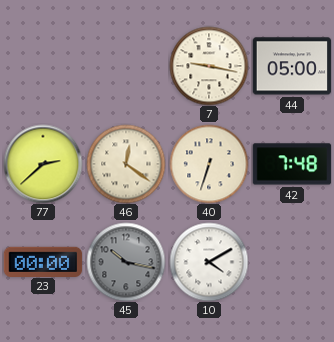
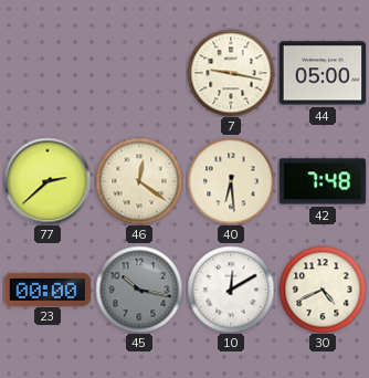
40: 6:33 -> 6:29
10: 4:10 -> 12:10
30: none -> 4:41
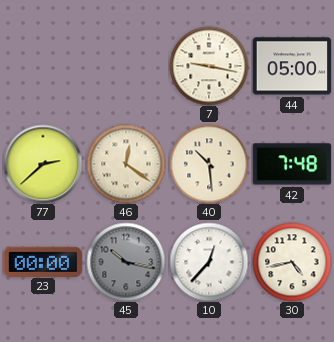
40: 6:29 -> 10:29
10: 12:10 -> 12:37
30: 4:41 -> 4:43
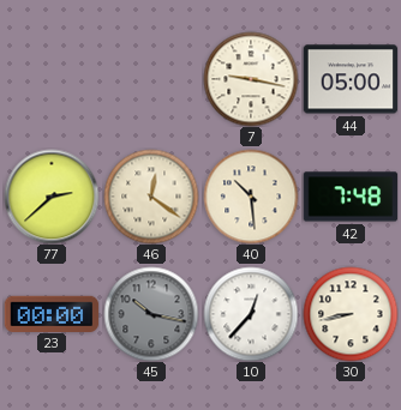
30: 4:43 -> 8:43
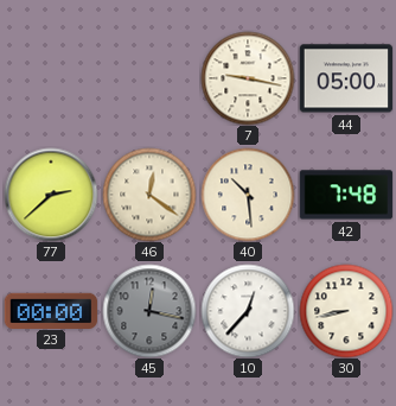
45: 10:17 -> 12:17
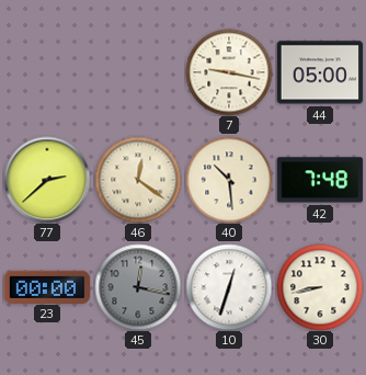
10: 12:37 -> 12:33
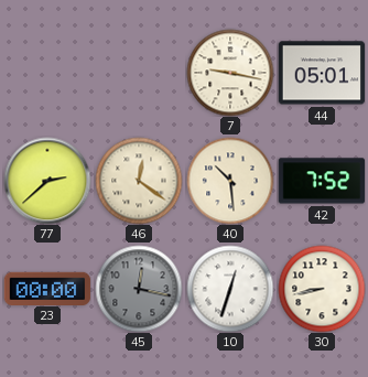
44: 05:00 -> 05:01
42: 7:48 -> 7:52
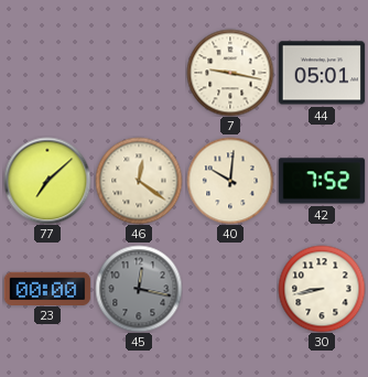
77: 2:38 -> 7:08
40: 10:29 -> 10:01
10: 12:33 -> none
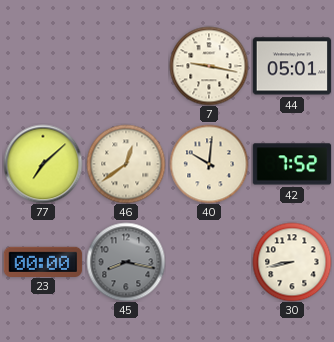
46: 12:21 -> 12:39
45: 12:17 -> 8:17
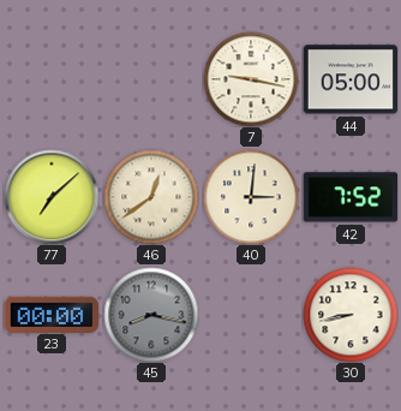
44: 05:01 -> 05:00
40: 10:01 -> 3:01
